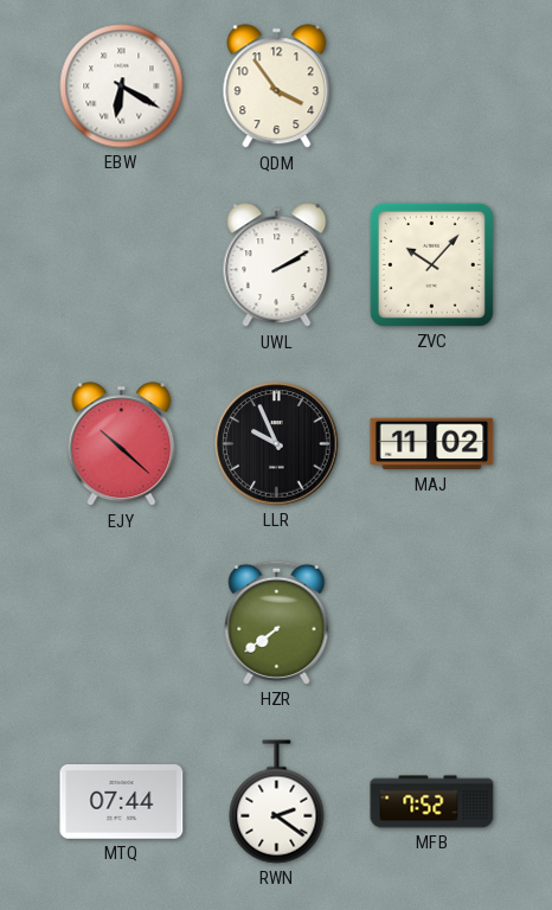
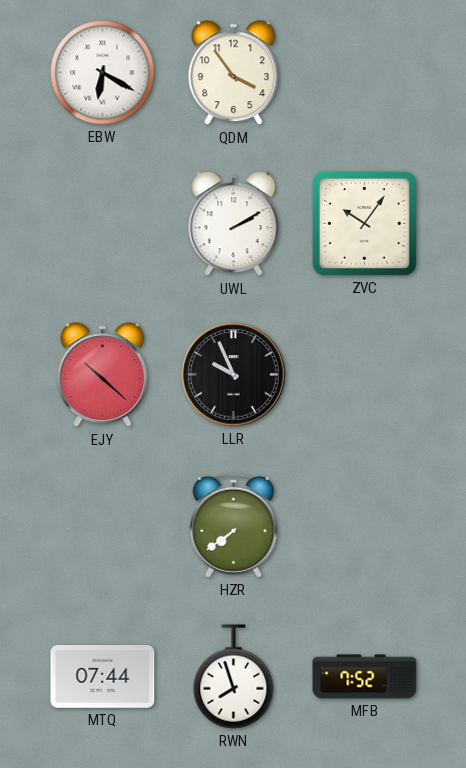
ZVC: 10:07 -> 10:06
MAJ: 11:02 -> none
RWN: 2:21 -> 7:57
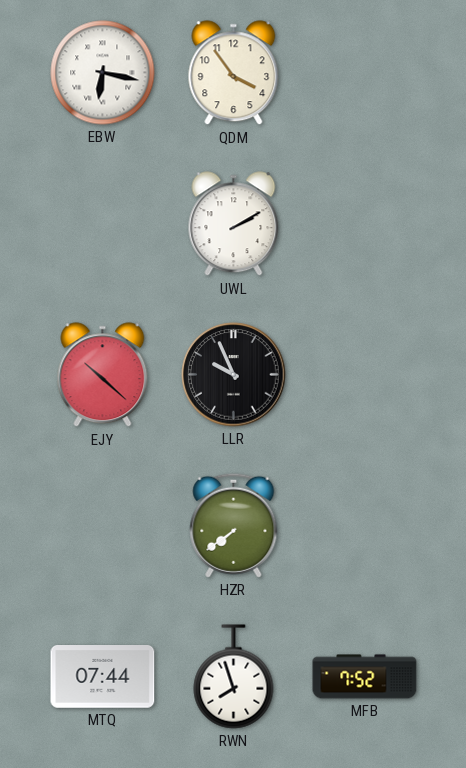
EBW: 6:20 -> 6:17
ZVC: 10:06 -> none
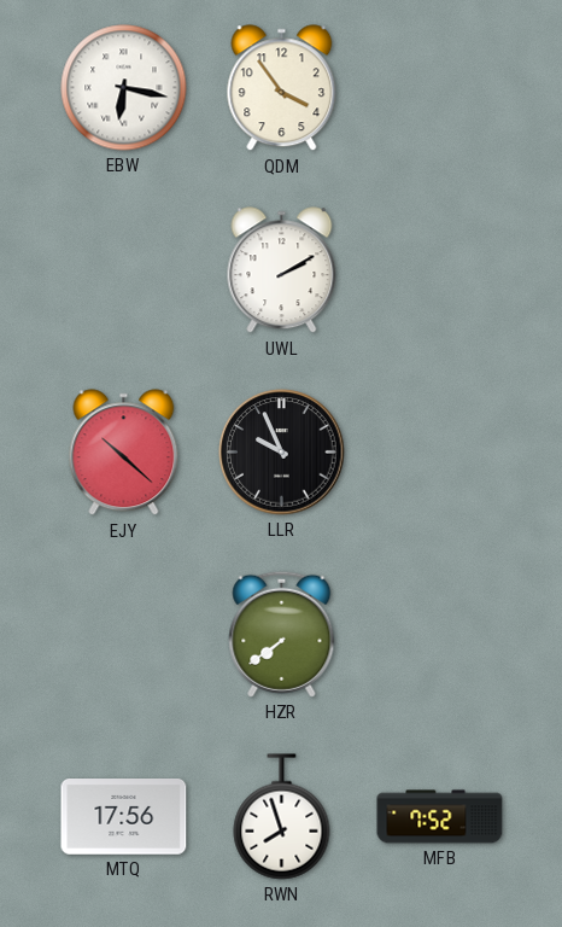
MTQ: 07:44 -> 17:56
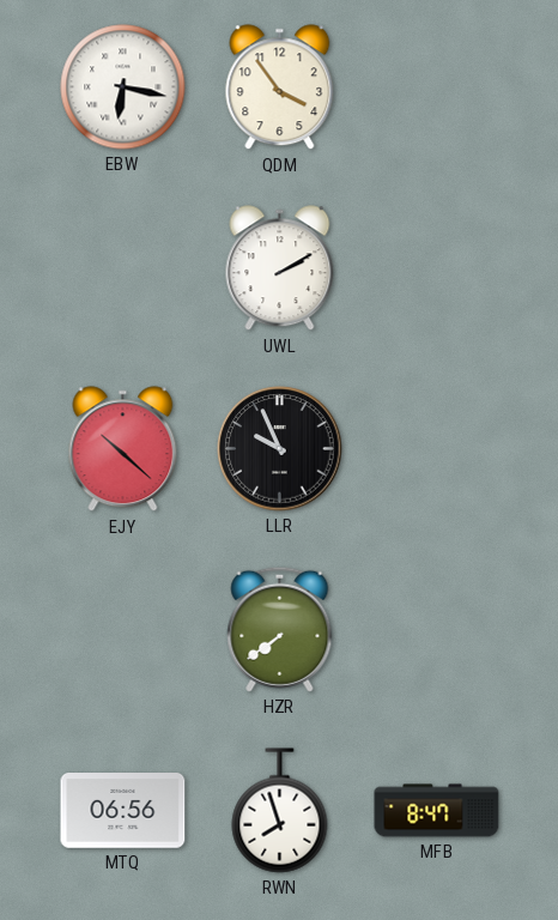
MTQ: 17:56 -> 06:56
MFB: 7:52 -> 8:47
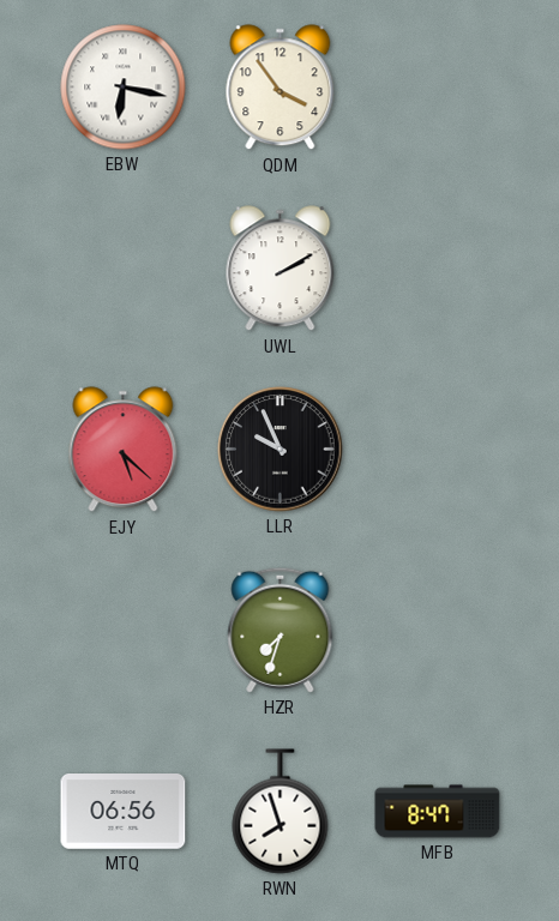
EJY: 10:22 -> 5:22
HZR: 7:39 -> 7:33
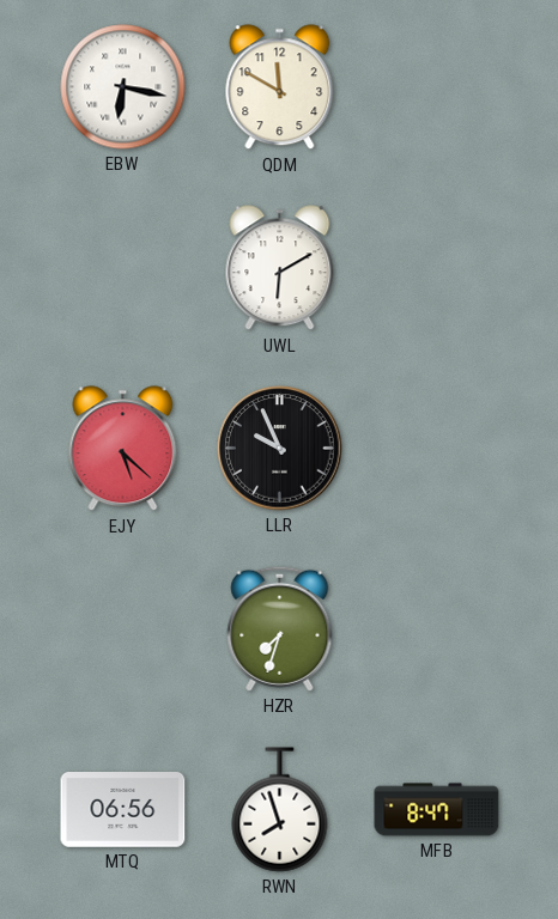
QDM: 3:54 -> 11:50
UWL: 2:10 -> 6:10
